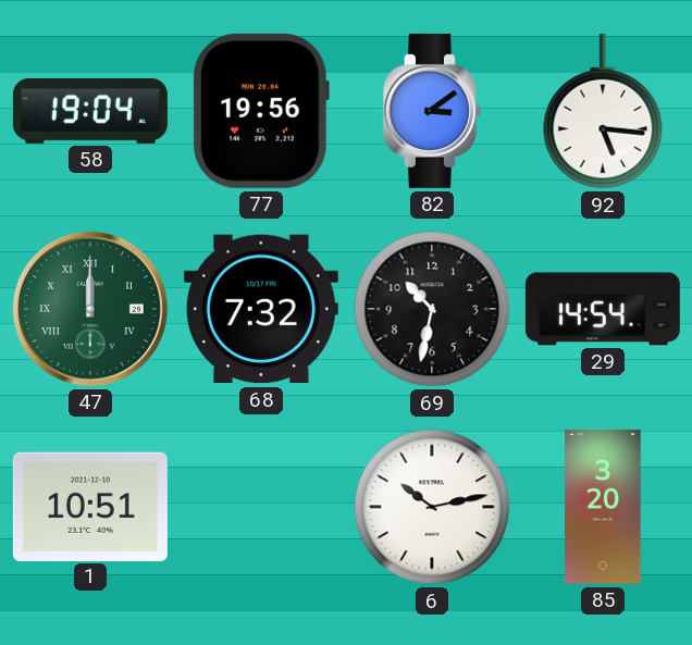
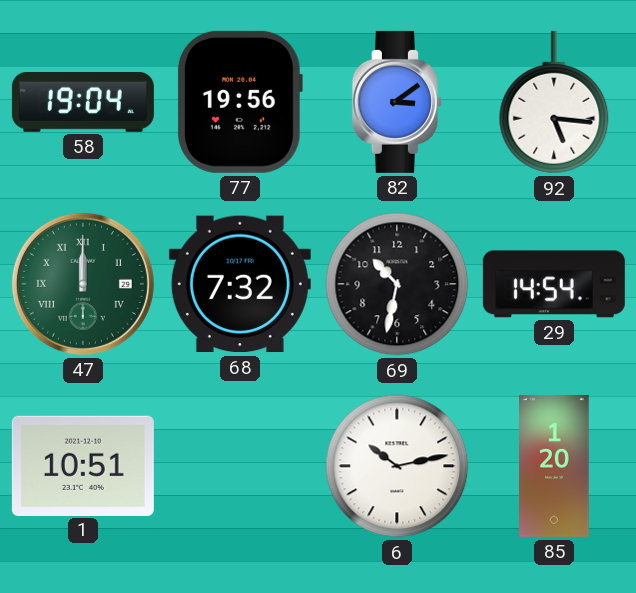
85: 3:20 -> 1:20
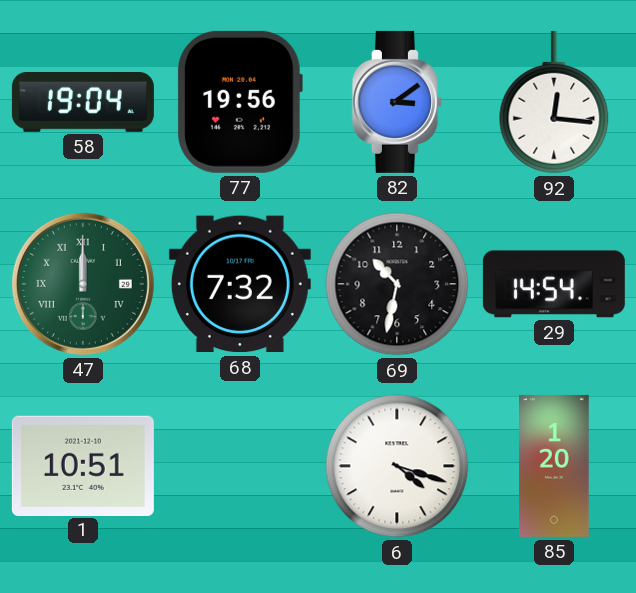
92: 5:16 -> 12:16
6: 10:13 -> 4:18
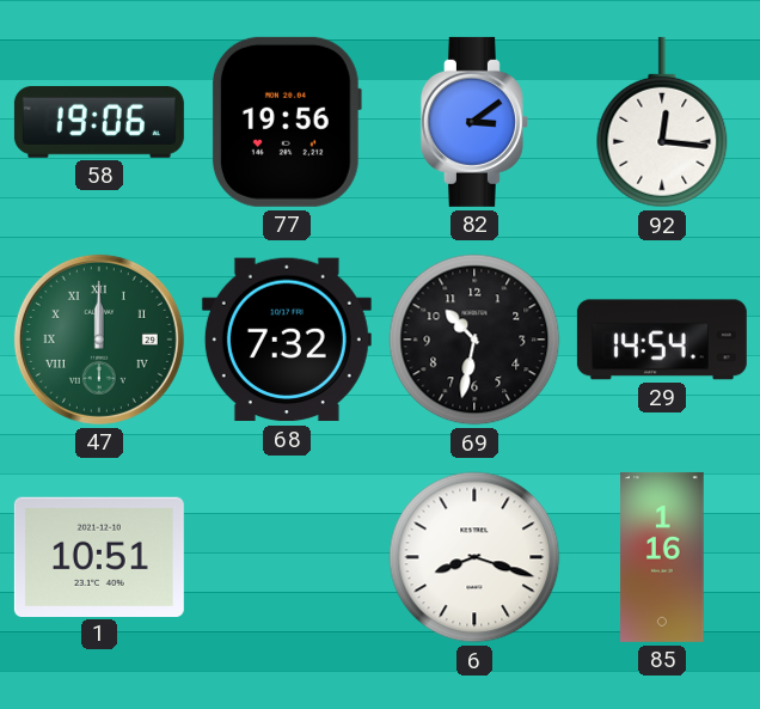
58: 19:04 -> 19:06
6: 4:18 -> 8:18
85: 1:20 -> 1:16
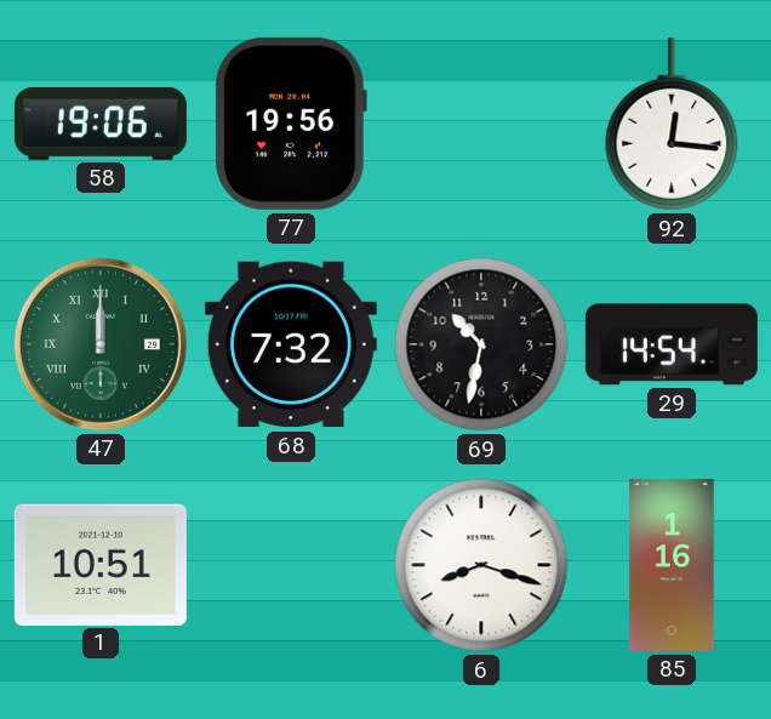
82: 3:09 -> none
